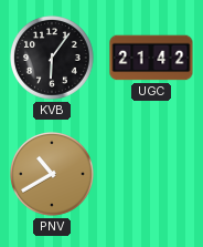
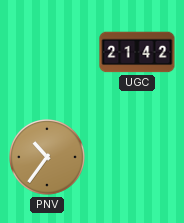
KVB: 6:06 -> none
PNV: 10:40 -> 10:36
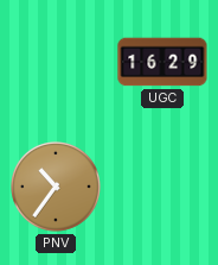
UGC: 21:42 -> 16:29
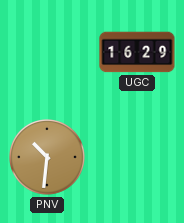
PNV: 10:36 -> 10:31
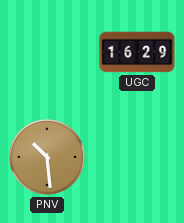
PNV: 10:31 -> 10:29
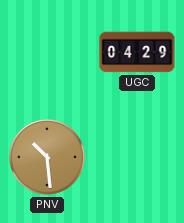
UGC: 16:29 -> 04:29
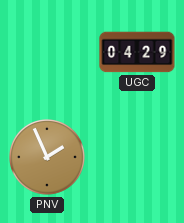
PNV: 10:29 -> 1:56
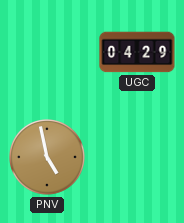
PNV: 1:56 -> 4:58
